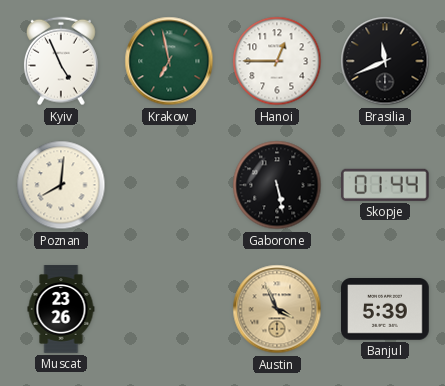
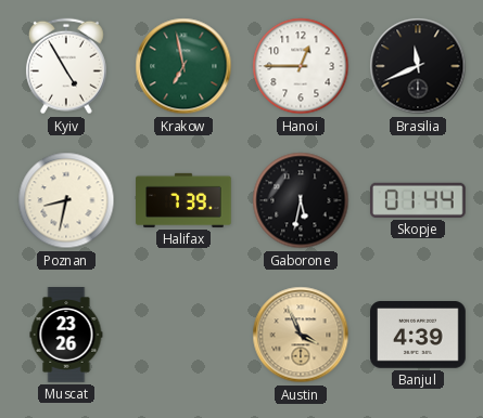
Kyiv: 4:56 -> 4:55
Poznan: 8:01 -> 8:32
Halifax: none -> 7:39
Gaborone: 5:28 -> 5:32
Banjul: 5:39 -> 4:39
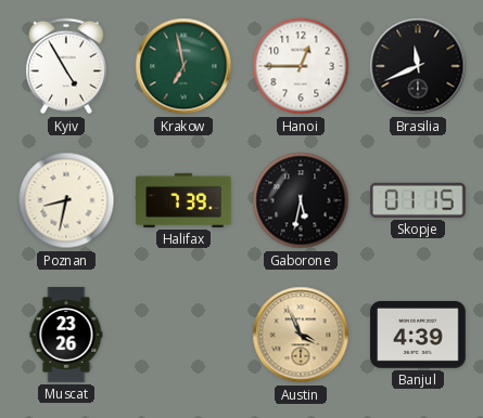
Skopje: 01:44 -> 01:15
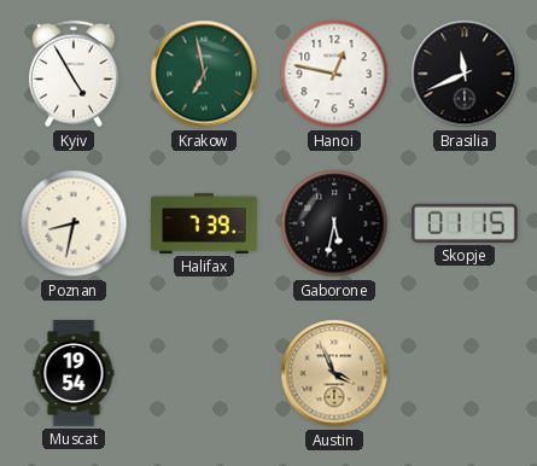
Hanoi: 12:45 -> 12:47
Muscat: 23:26 -> 19:54
Banjul: 4:39 -> none
